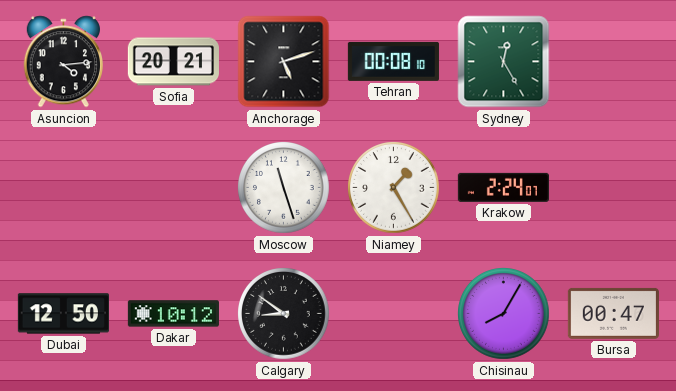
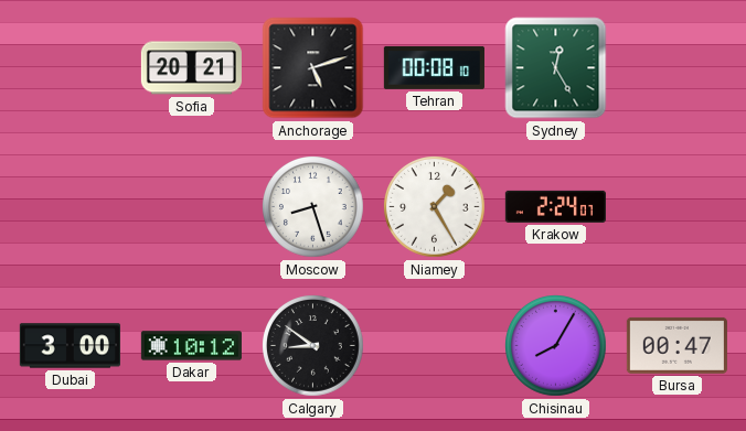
Asuncion: 4:14 -> none
Moscow: 11:27 -> 8:27
Dubai: 12:50 -> 3:00
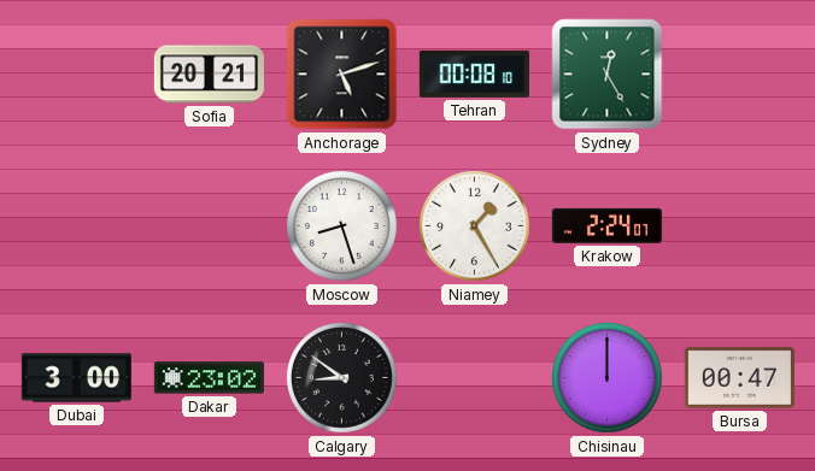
Dakar: 10:12 -> 23:02
Chisinau: 8:05 -> 12:00
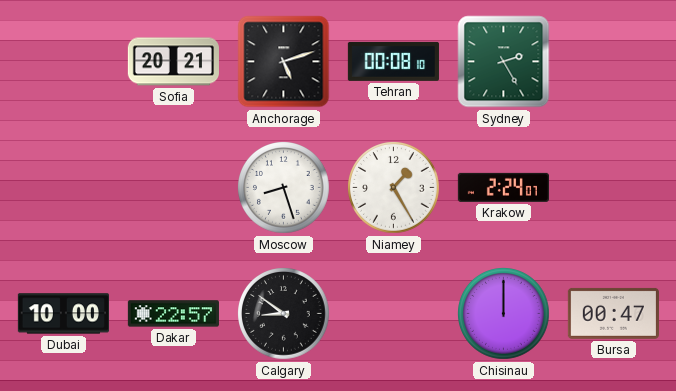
Sydney: 12:25 -> 2:25
Dubai: 3:00 -> 10:00
Dakar: 23:02 -> 22:57
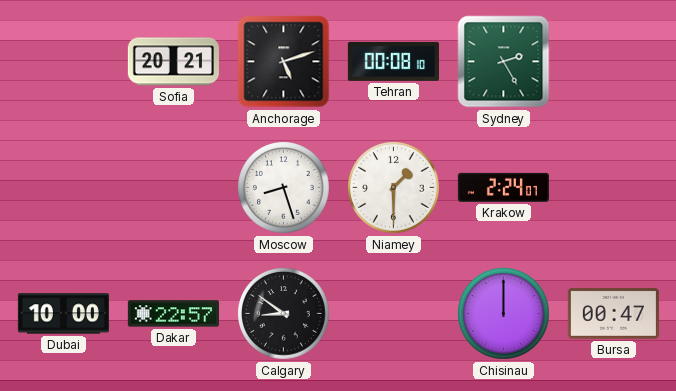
Niamey: 1:25 -> 1:30
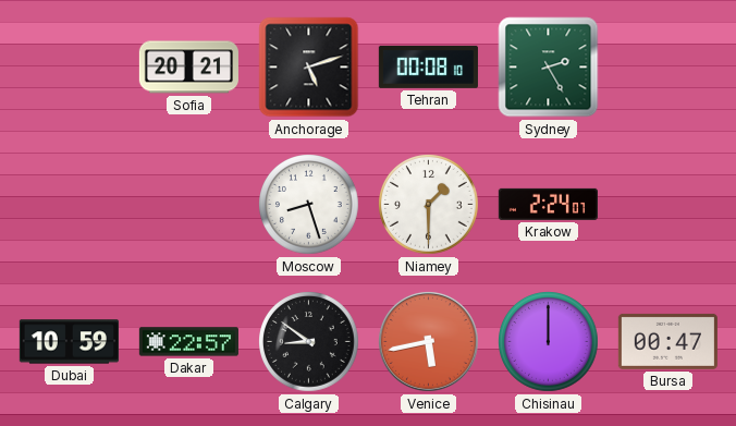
Dubai: 10:00 -> 10:59
Venice: none -> 5:43
